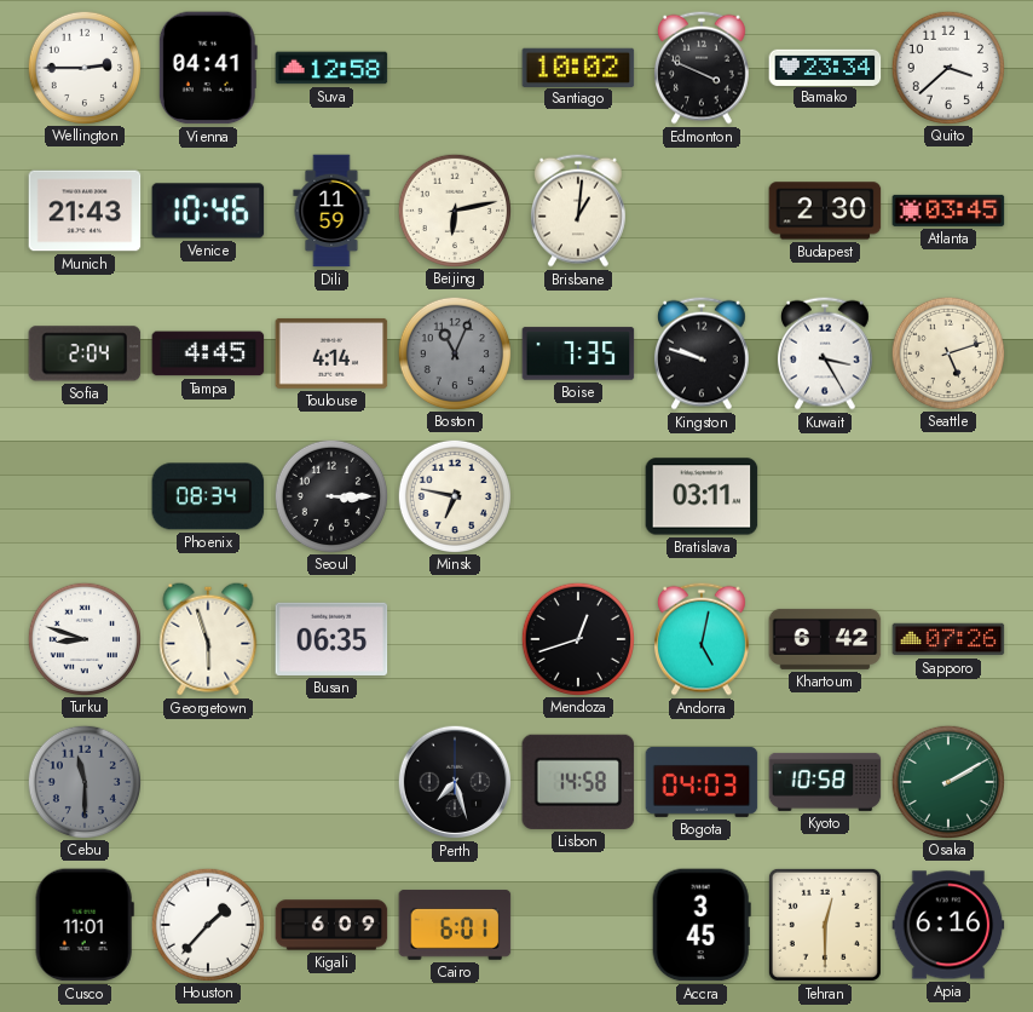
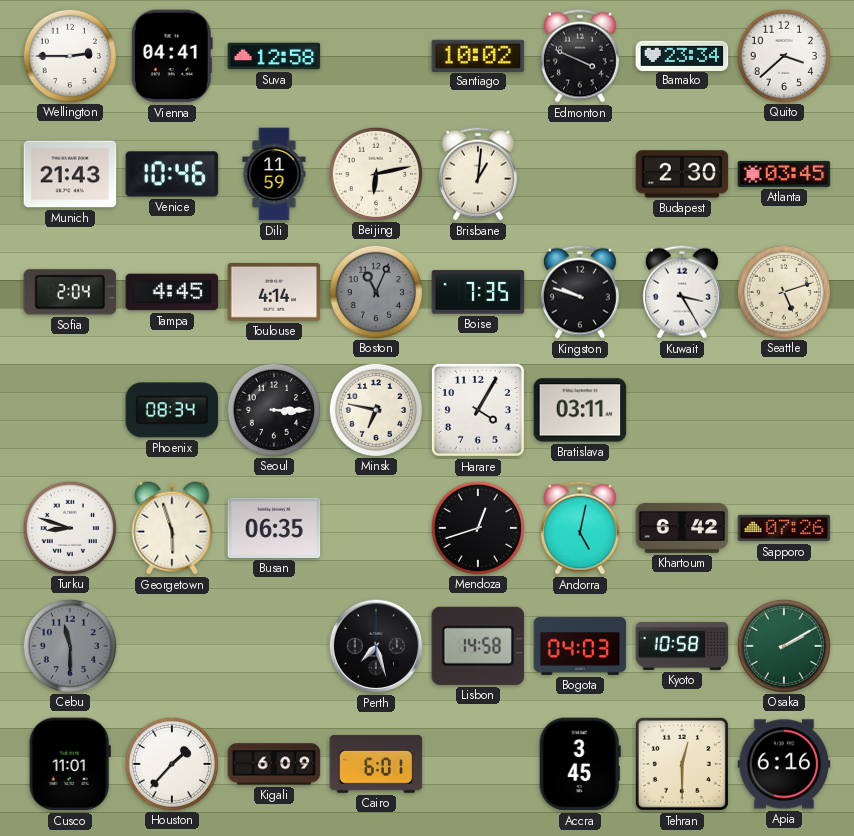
Harare: none -> 4:05
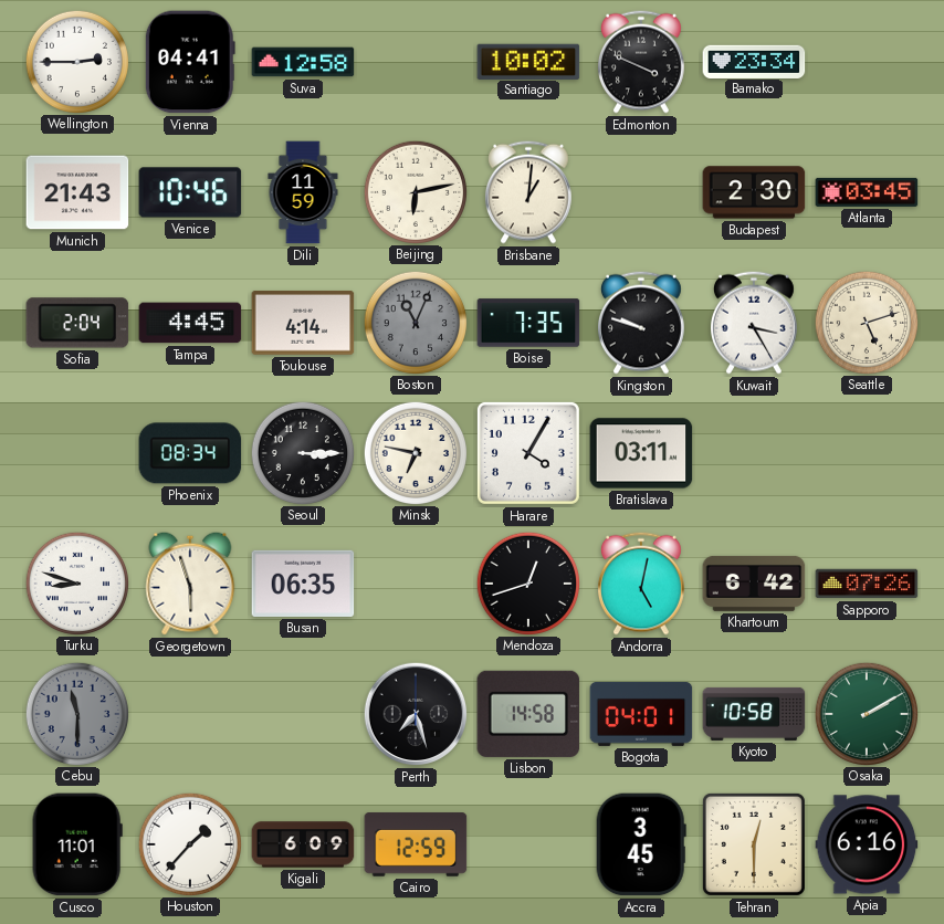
Quito: 3:38 -> none
Bogota: 04:03 -> 04:01
Cairo: 6:01 -> 12:59
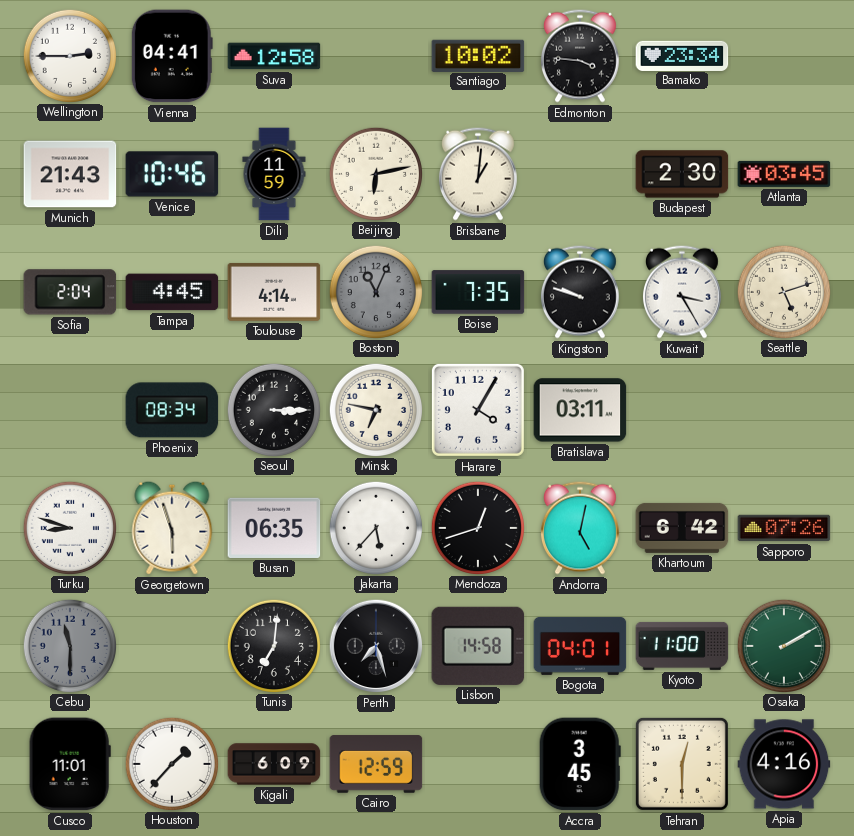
Edmonton: 3:49 -> 3:46
Jakarta: none -> 5:37
Tunis: none -> 7:01
Kyoto: 10:58 -> 11:00
Apia: 6:16 -> 4:16
